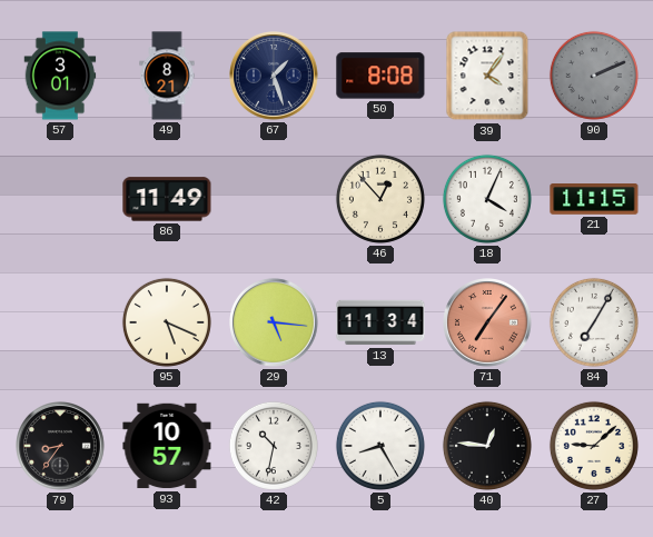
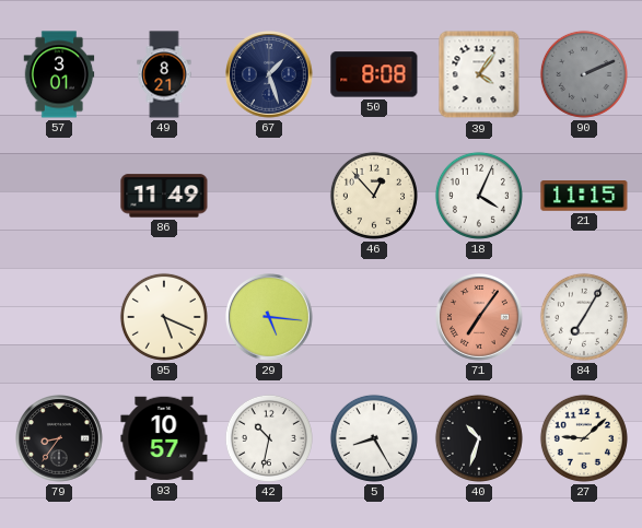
13: 11:34 -> none
40: 12:46 -> 10:33
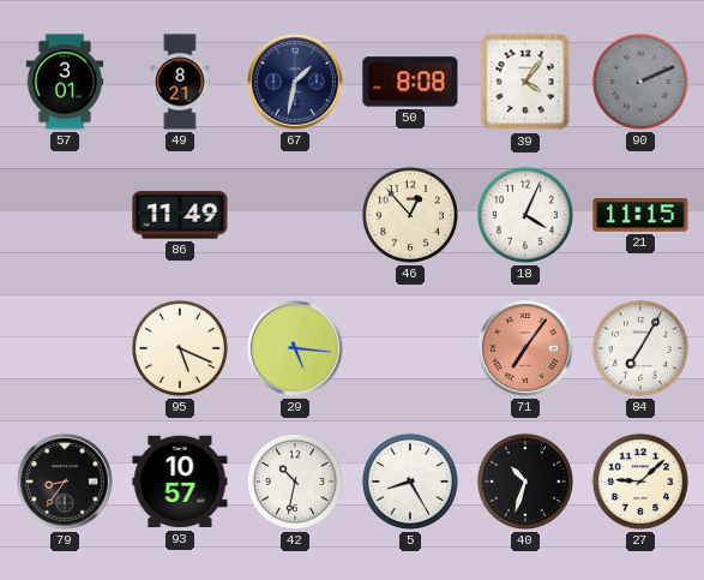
67: 1:27 -> 1:32
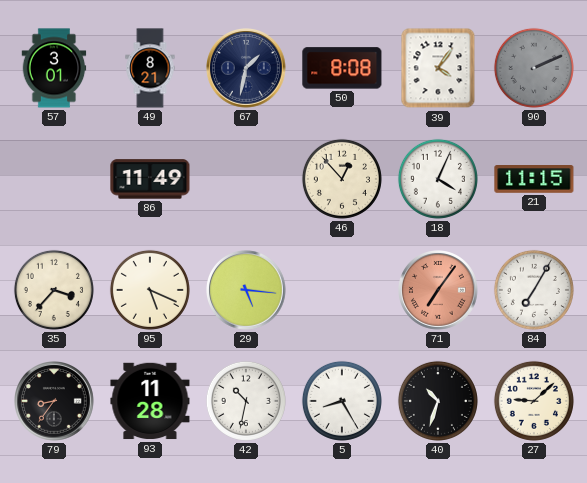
35: none -> 3:37
93: 10:57 -> 11:28
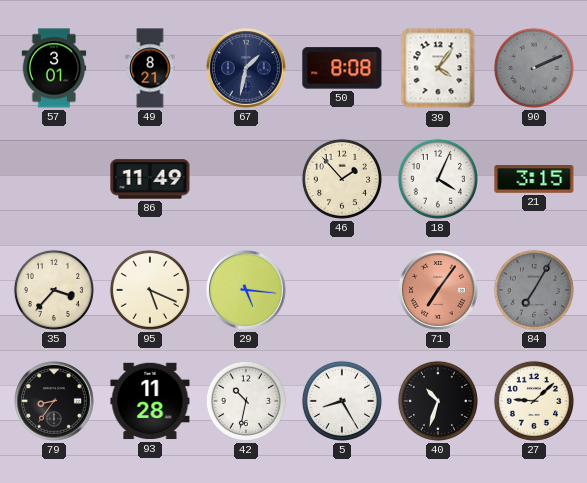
46: 12:53 -> 1:53
21: 11:15 -> 3:15
84 dial: white -> grey
